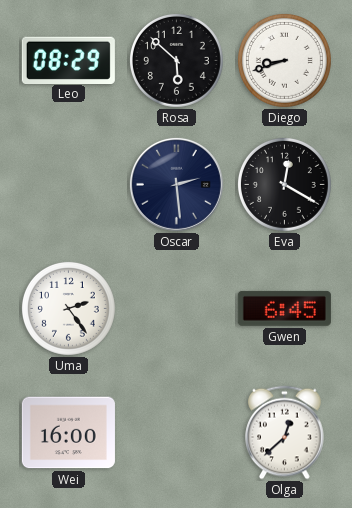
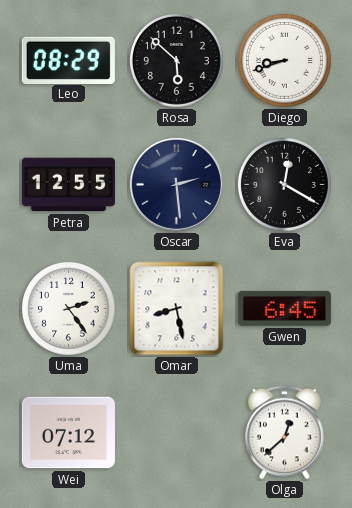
Petra: none -> 12:55
Omar: none -> 8:28
Wei: 16:00 -> 07:12
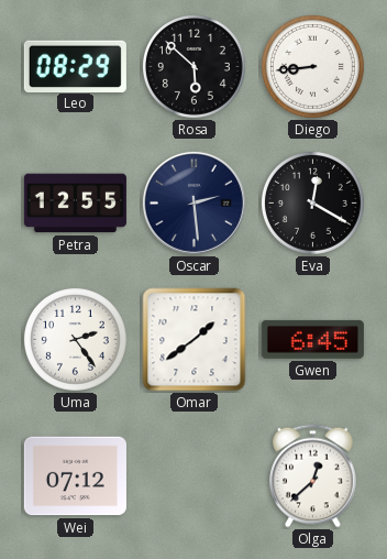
Diego: 8:42 -> 8:44
Omar: 8:28 -> 1:39
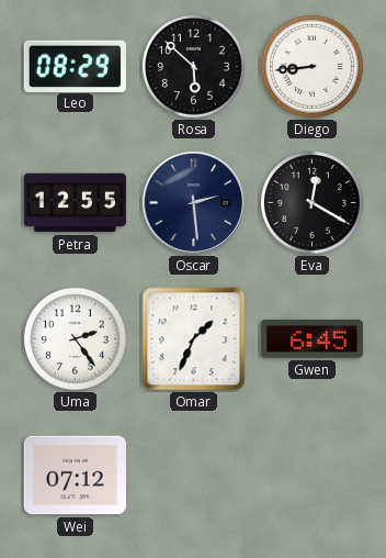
Omar: 1:39 -> 1:34
Olga: 12:38 -> none
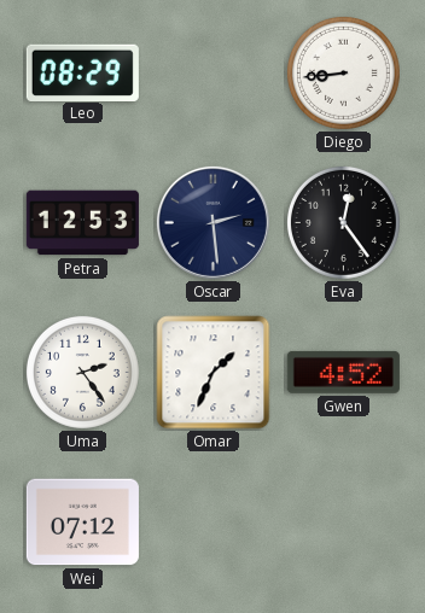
Rosa: 5:52 -> none
Petra: 12:55 -> 12:53
Eva: 12:20 -> 12:24
Gwen: 6:45 -> 4:52
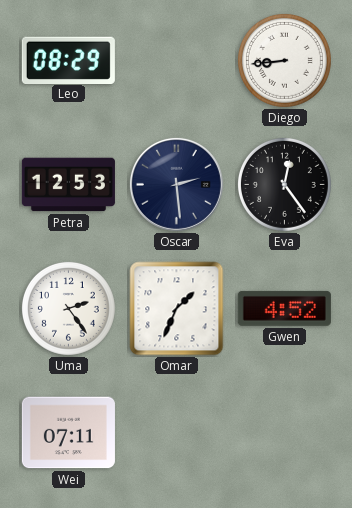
Wei: 07:12 -> 07:11
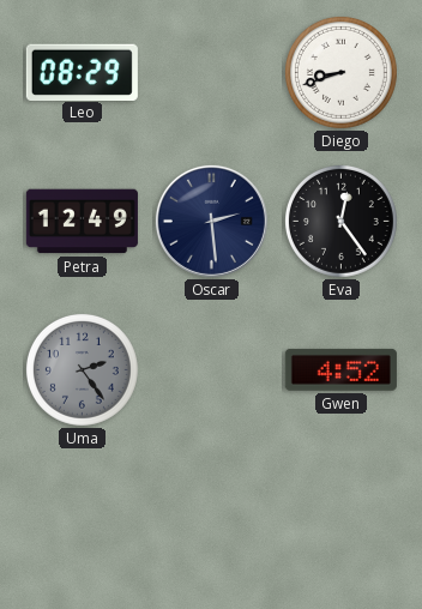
Diego: 8:44 -> 8:42
Petra: 12:53 -> 12:49
Uma dial: white -> grey
Omar: 1:34 -> none
Wei: 07:11 -> none
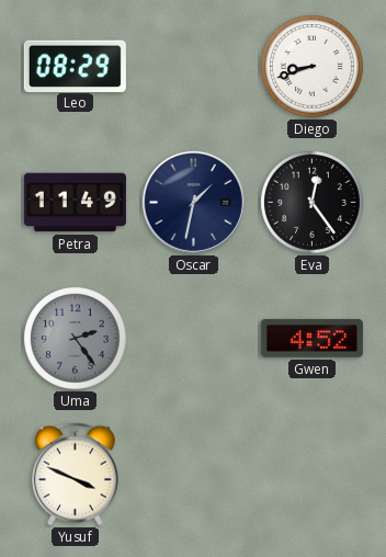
Petra: 12:49 -> 11:49
Oscar: 2:29 -> 1:32
Yusuf: none -> 3:49
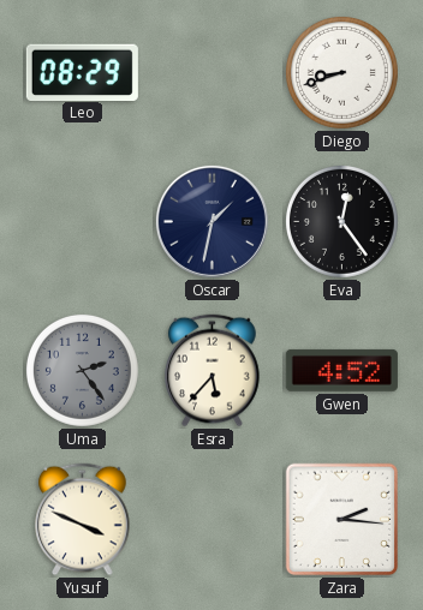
Petra: 11:49 -> none
Esra: none -> 5:37
Zara: none -> 2:16
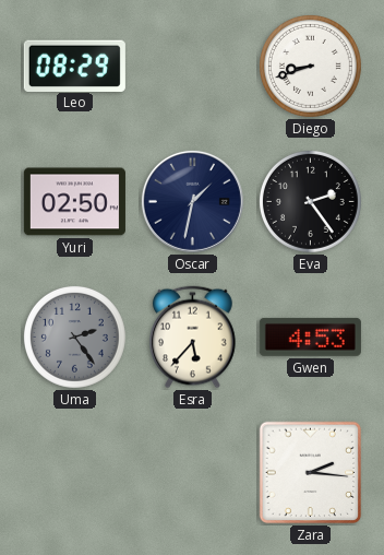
Yuri: none -> 02:50
Eva: 12:24 -> 2:24
Gwen: 4:52 -> 4:53
Yusuf: 3:49 -> none
